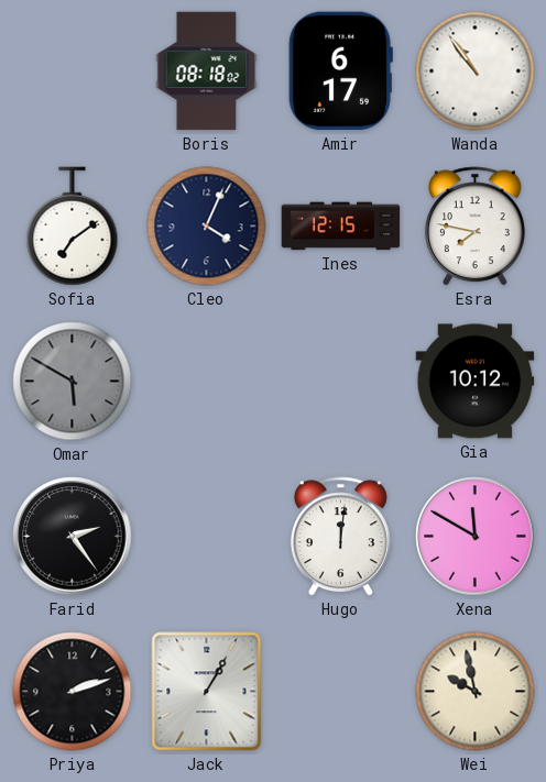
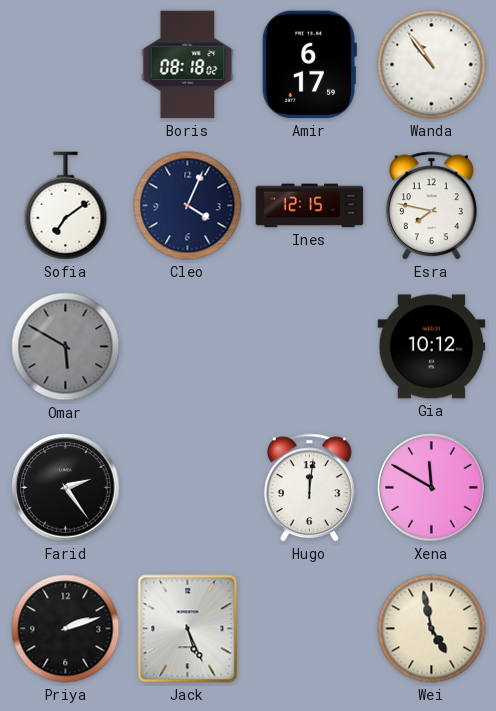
Jack: 1:05 -> 5:26
Wei: 9:58 -> 4:58
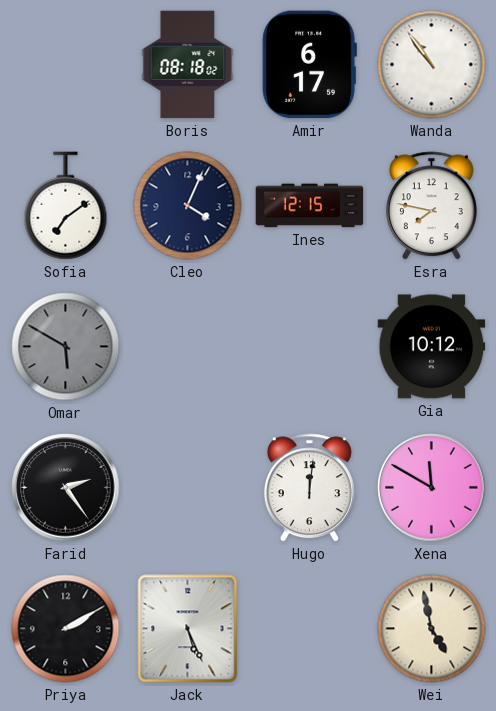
Priya: 2:12 -> 2:10
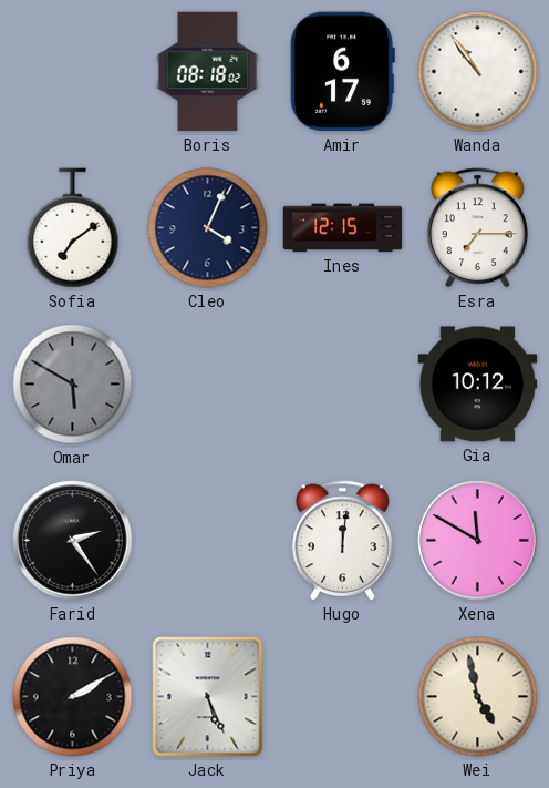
Esra: 7:47 -> 7:15
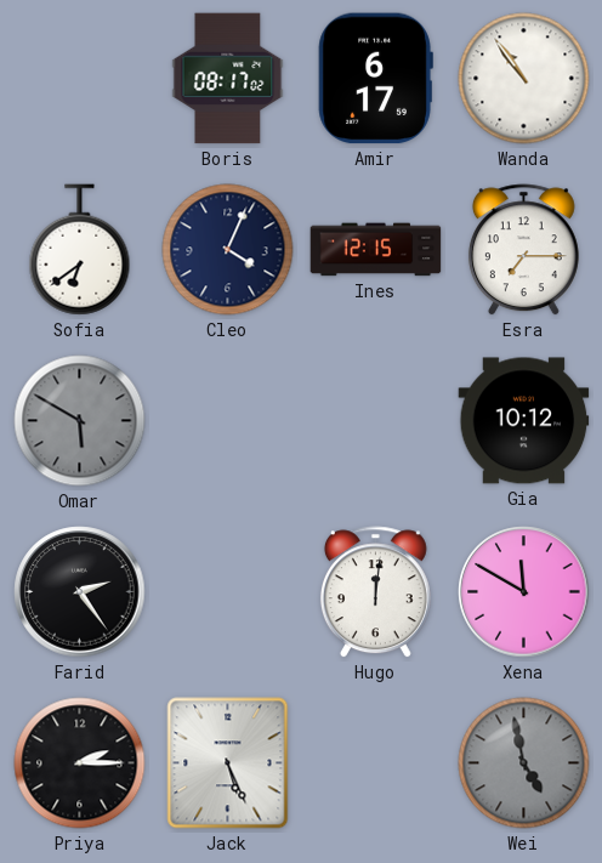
Boris: 08:18 -> 08:17
Sofia: 7:09 -> 6:39
Priya: 2:10 -> 2:15
Wei dial: cream -> grey
